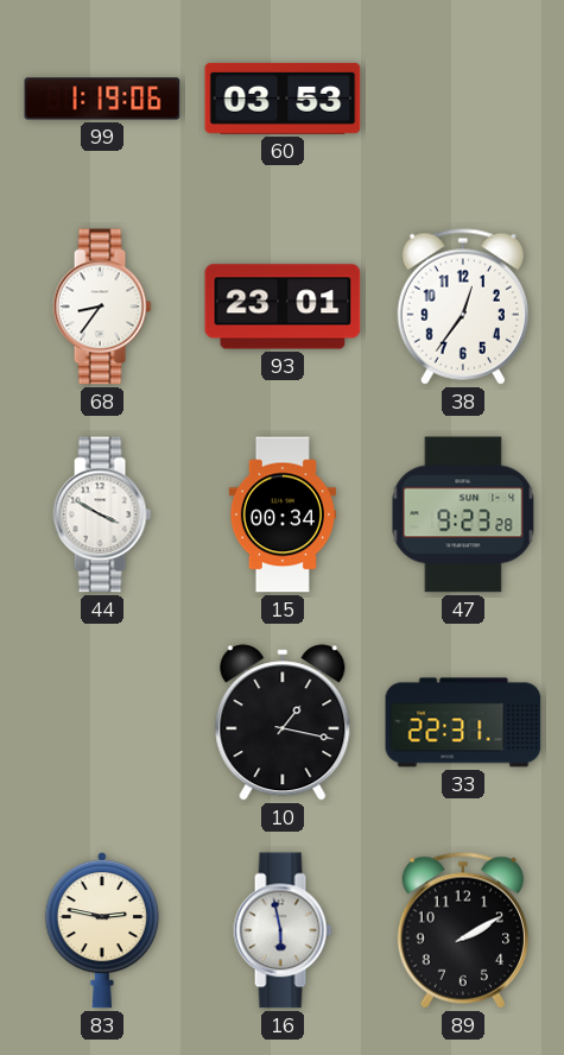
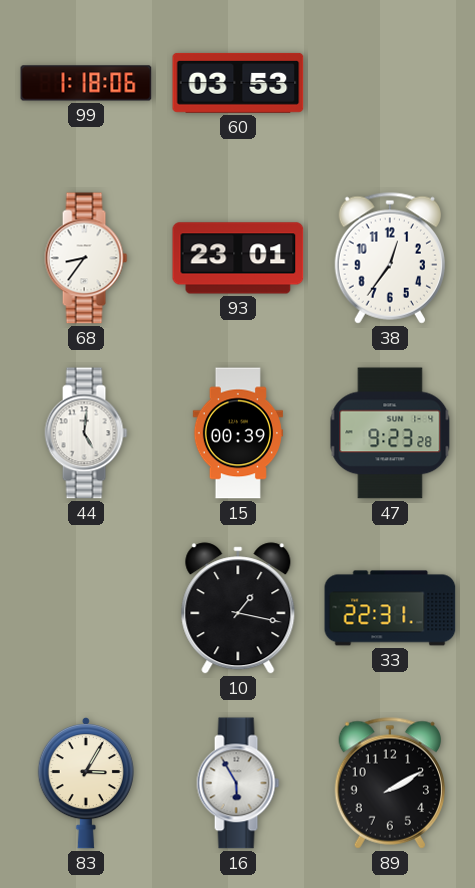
99: 1:19 -> 1:18
44: 3:50 -> 5:01
15: 00:34 -> 00:39
83: 2:47 -> 3:05
16: 5:58 -> 5:55
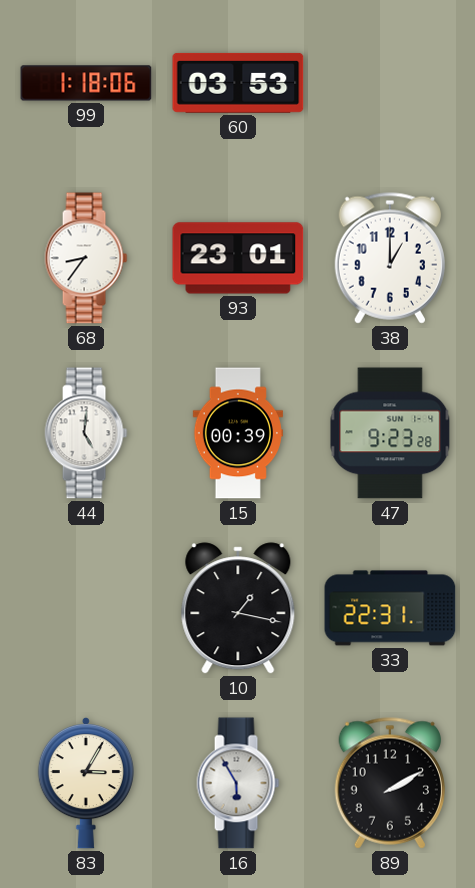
38: 12:36 -> 1:00
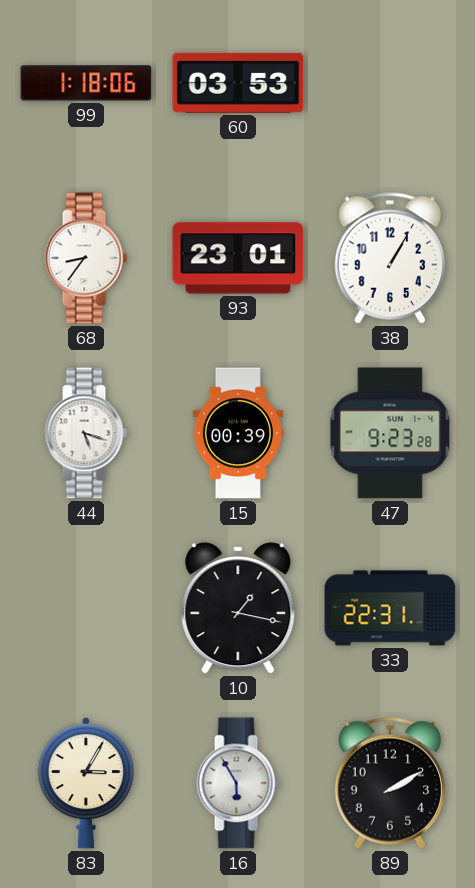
38: 1:00 -> 1:05
44: 5:01 -> 5:18
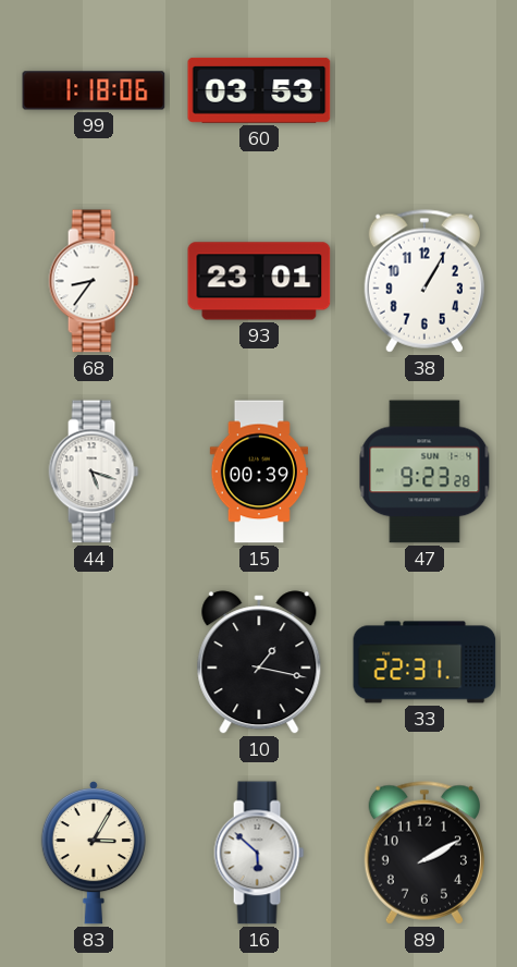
16: 5:55 -> 5:52
